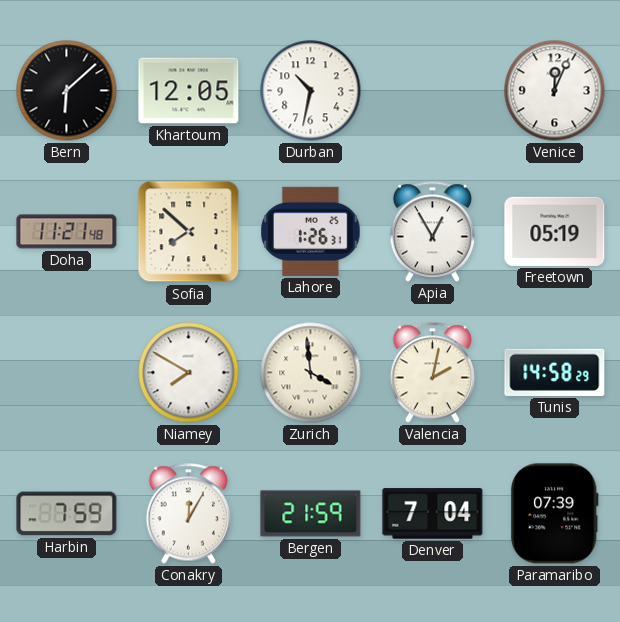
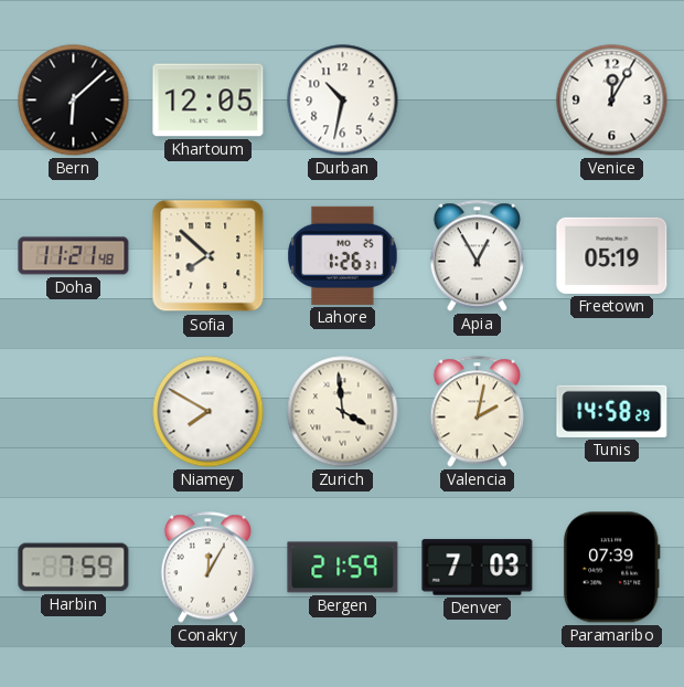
Venice: 12:04 -> 12:05
Denver: 7:04 -> 7:03
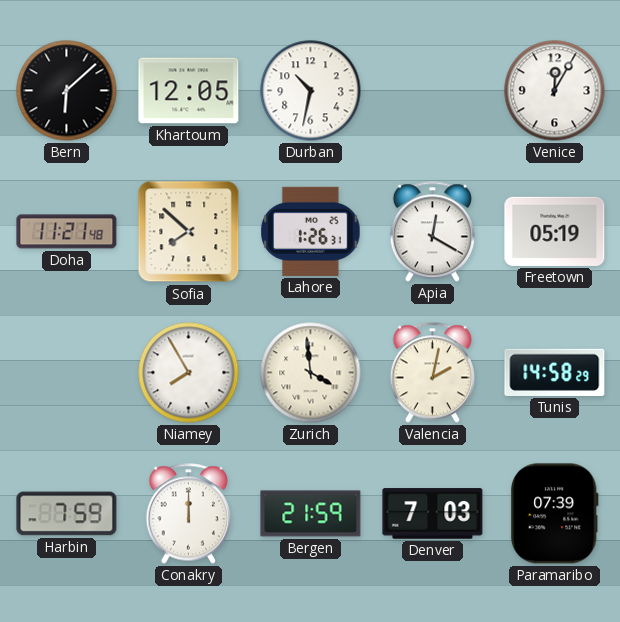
Apia: 12:55 -> 12:20
Niamey: 7:50 -> 7:55
Conakry: 12:05 -> 12:00
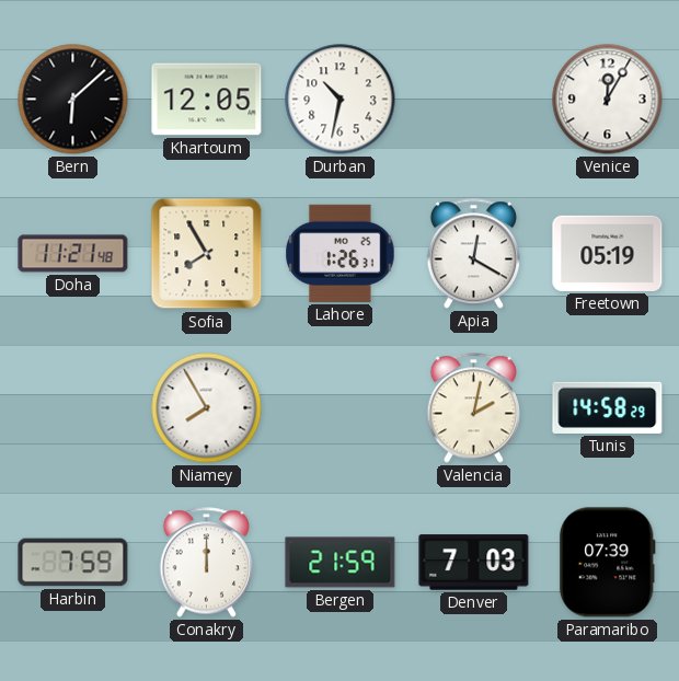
Sofia: 7:52 -> 7:55
Zurich: 3:59 -> none
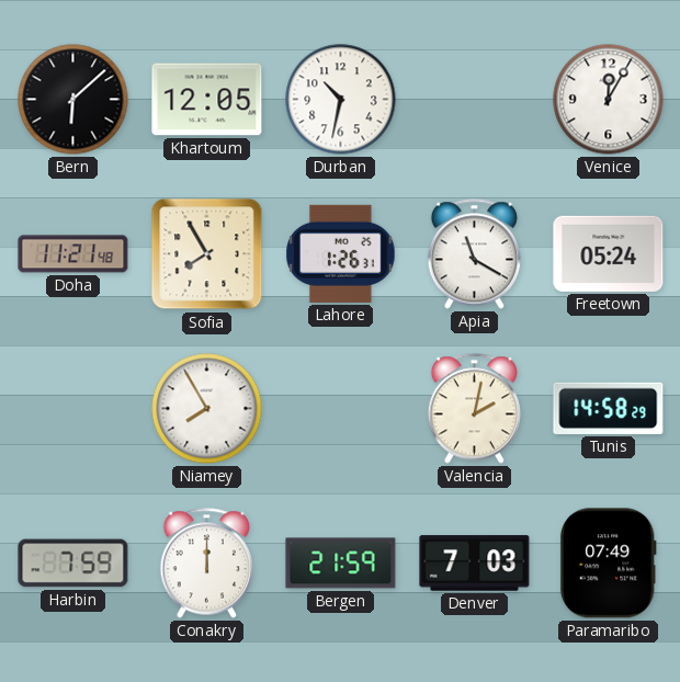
Apia: 12:20 -> 11:20
Freetown: 05:19 -> 05:24
Paramaribo: 07:39 -> 07:49
